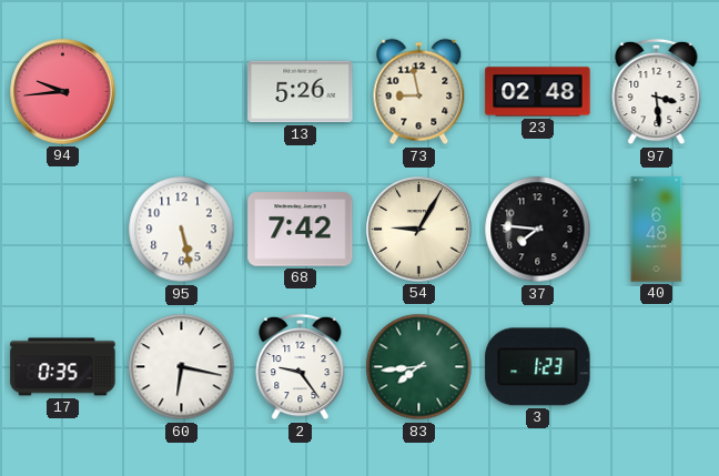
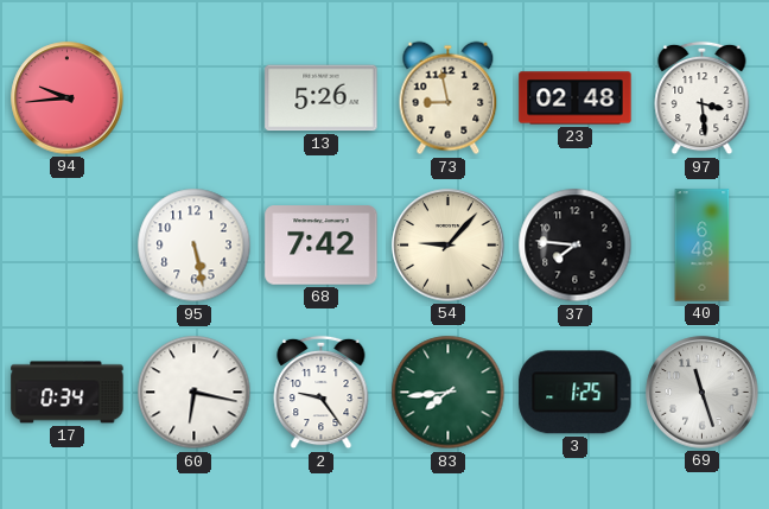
54: 9:05 -> 9:07
17: 0:35 -> 0:34
3: 1:23 -> 1:25
69: none -> 11:27
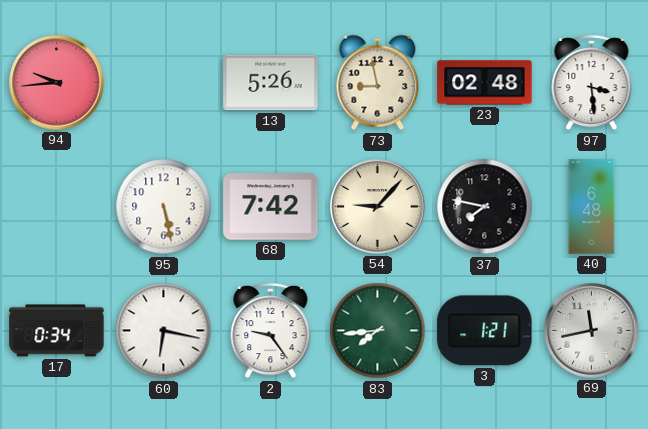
37: 7:46 -> 7:47
3: 1:25 -> 1:21
69: 11:27 -> 11:43
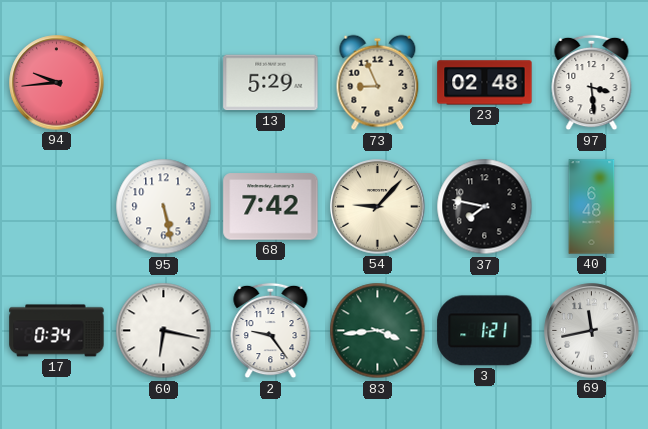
13: 5:26 -> 5:29
73: 8:58 -> 8:56
83: 7:44 -> 3:44
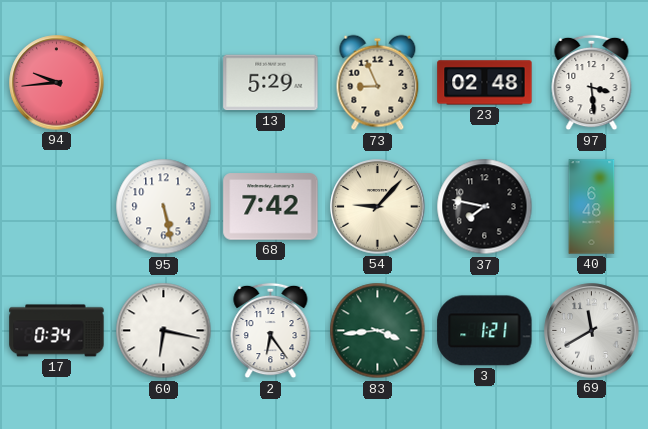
2: 9:24 -> 6:24
69: 11:43 -> 11:40
